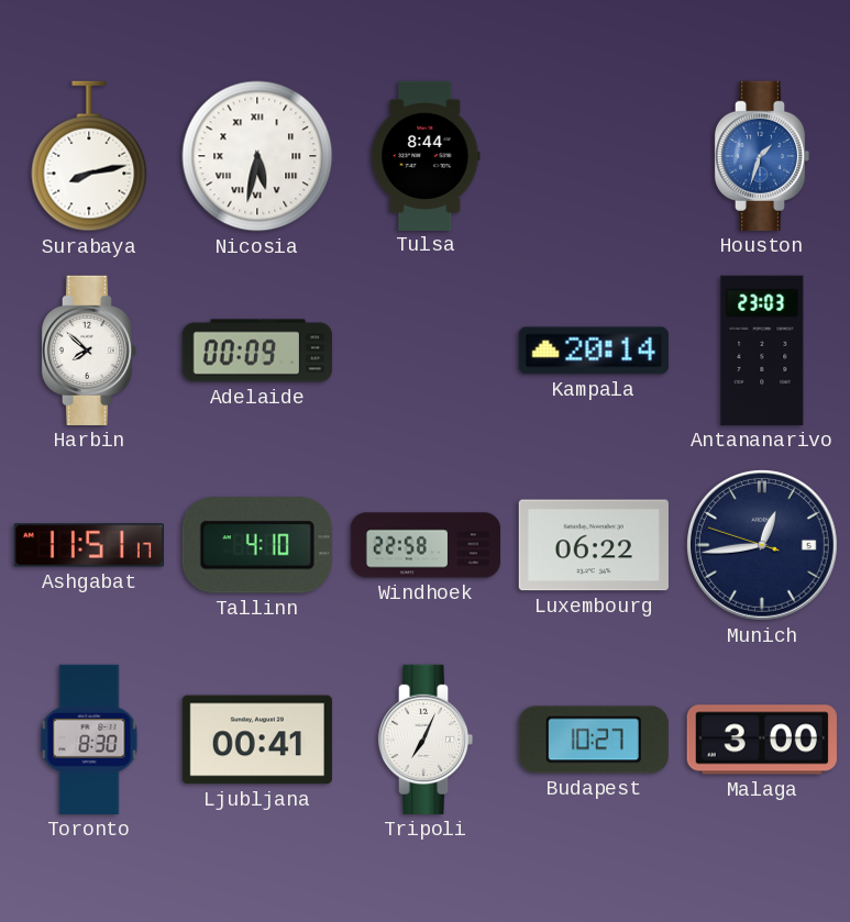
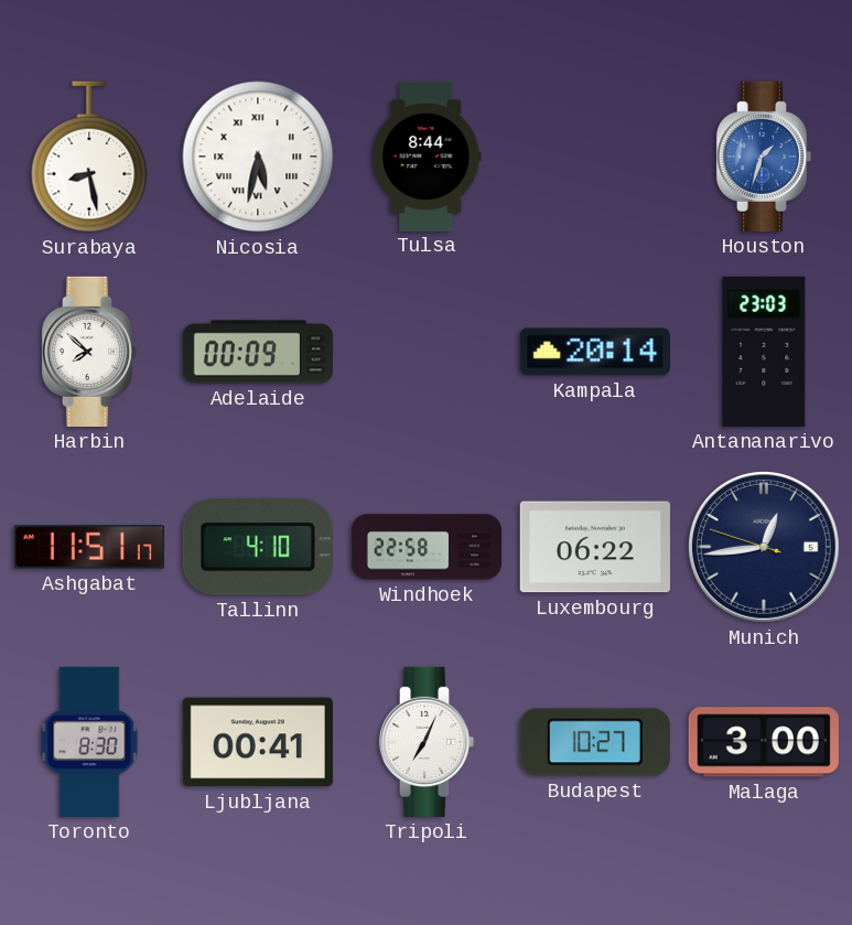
Surabaya: 8:13 -> 8:28
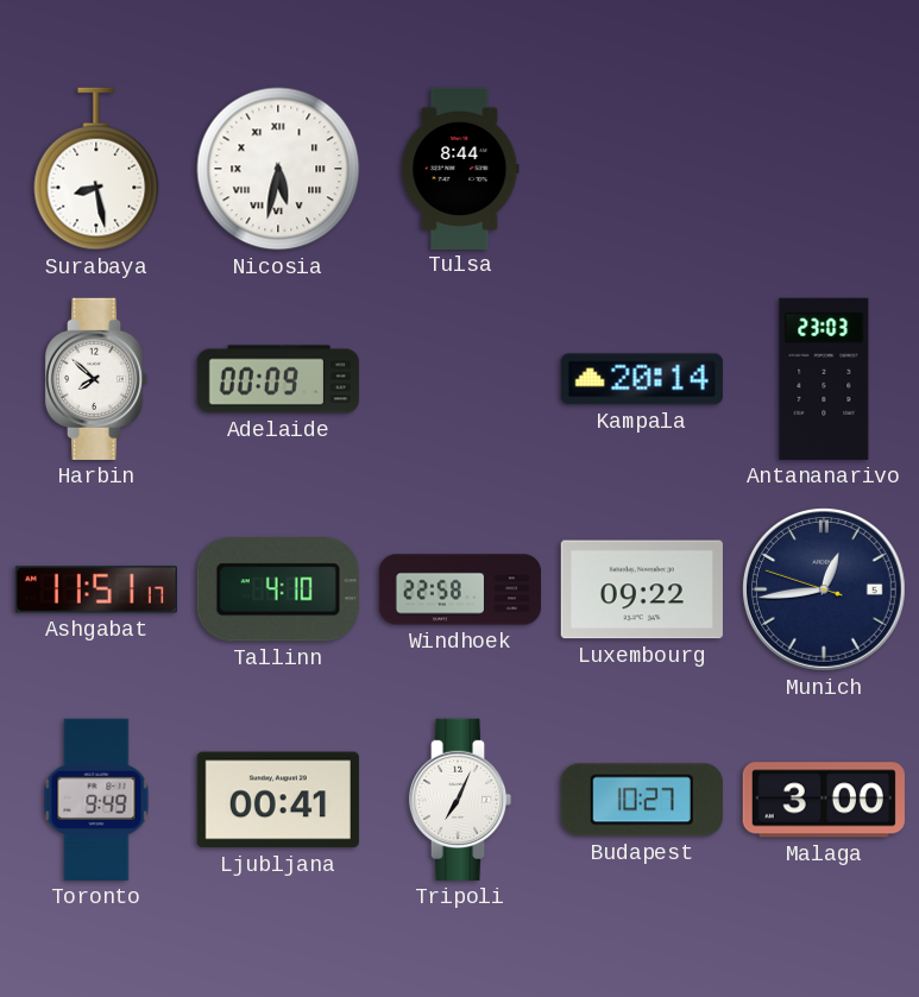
Houston: 1:33 -> none
Luxembourg: 06:22 -> 09:22
Toronto: 8:30 -> 9:49
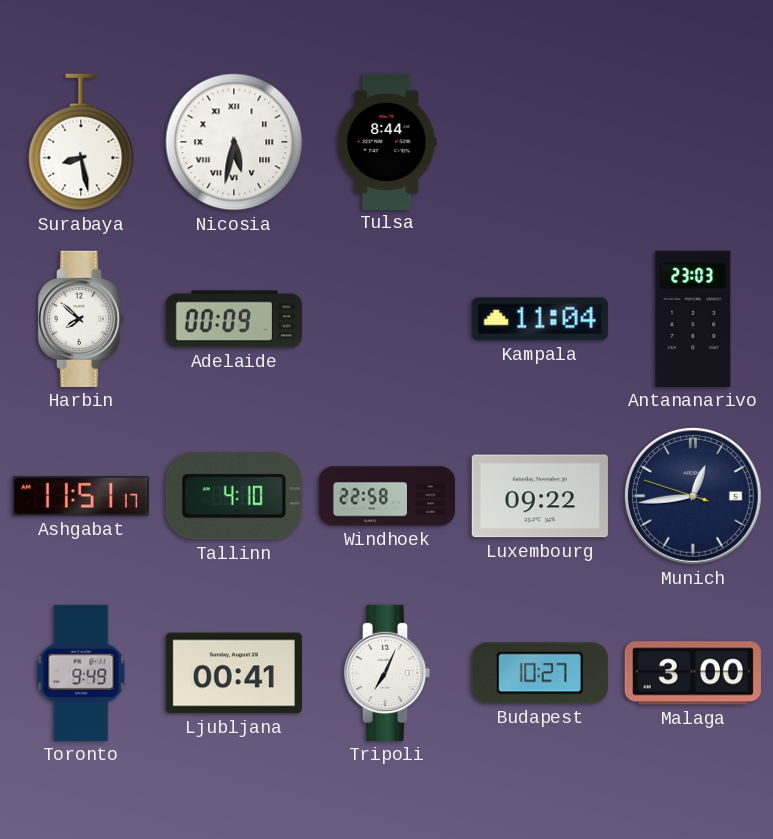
Kampala: 20:14 -> 11:04
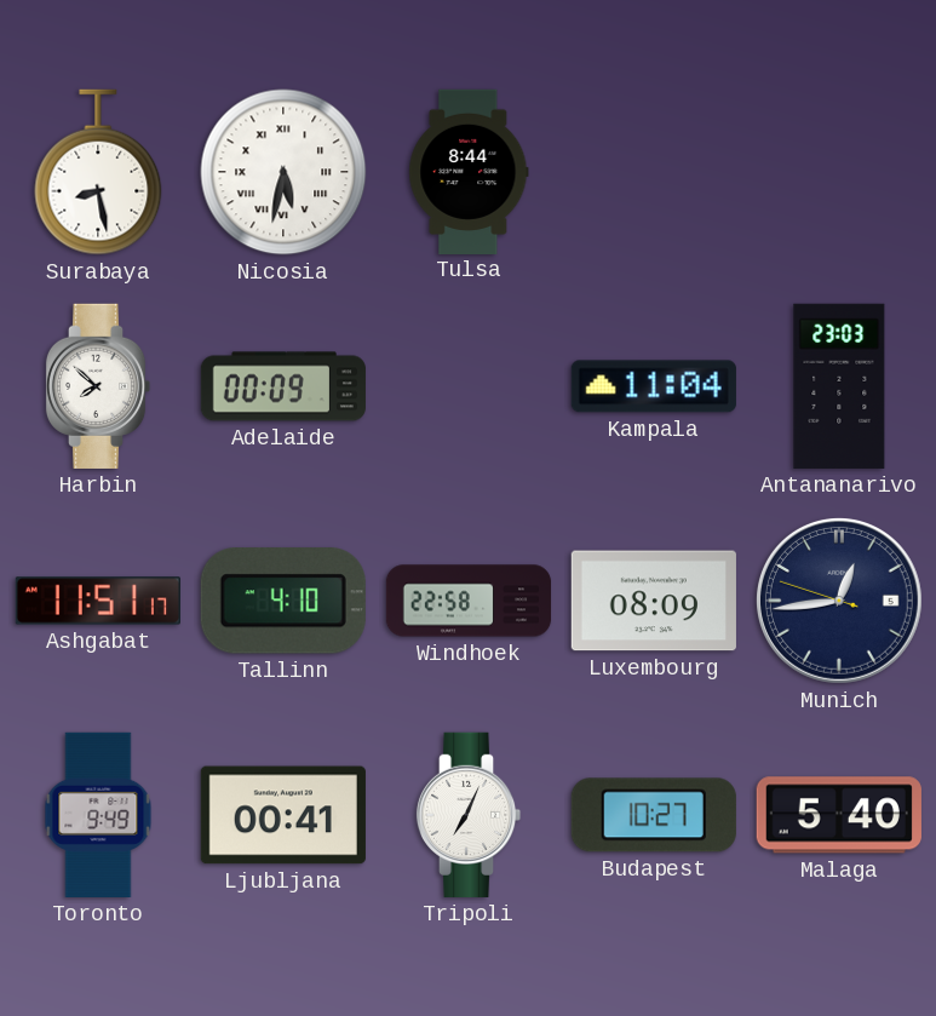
Luxembourg: 09:22 -> 08:09
Malaga: 3:00 -> 5:40
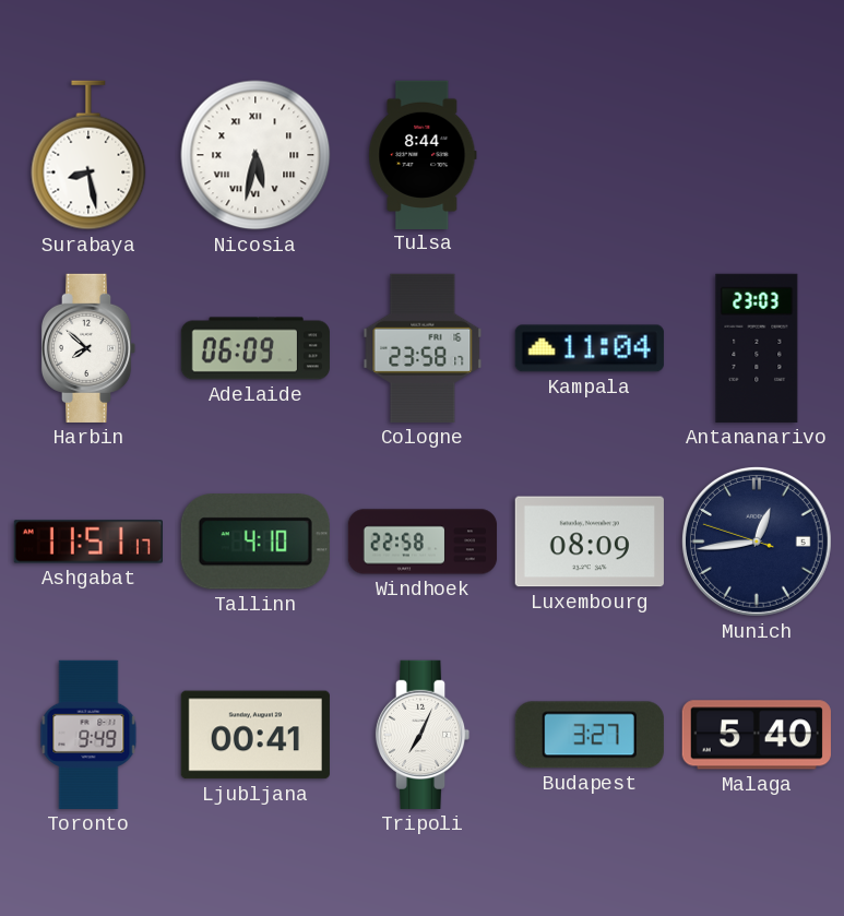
Adelaide: 00:09 -> 06:09
Cologne: none -> 23:58
Budapest: 10:27 -> 3:27
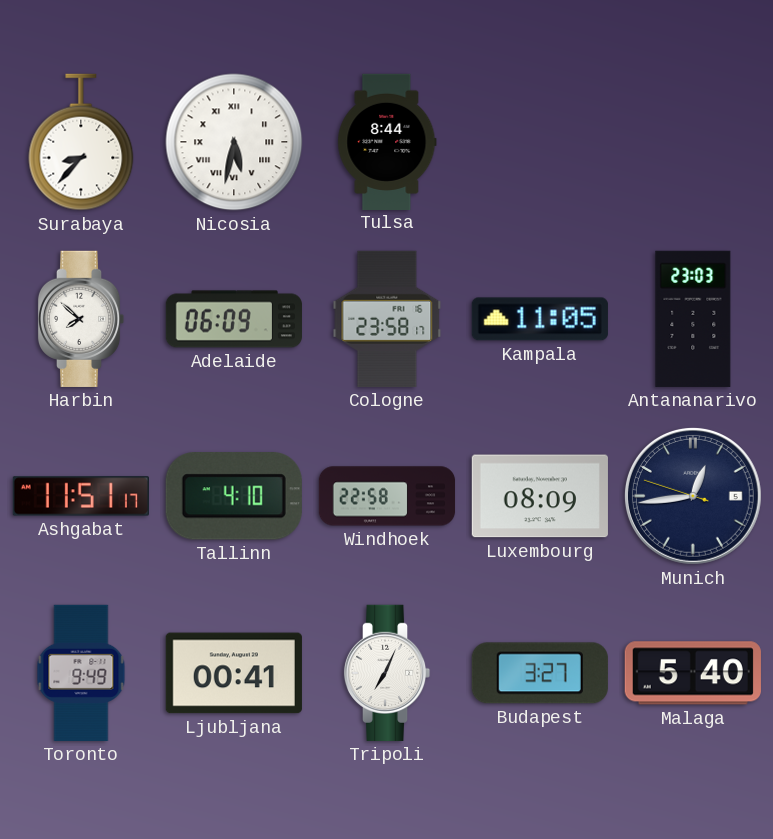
Surabaya: 8:28 -> 8:37
Kampala: 11:04 -> 11:05
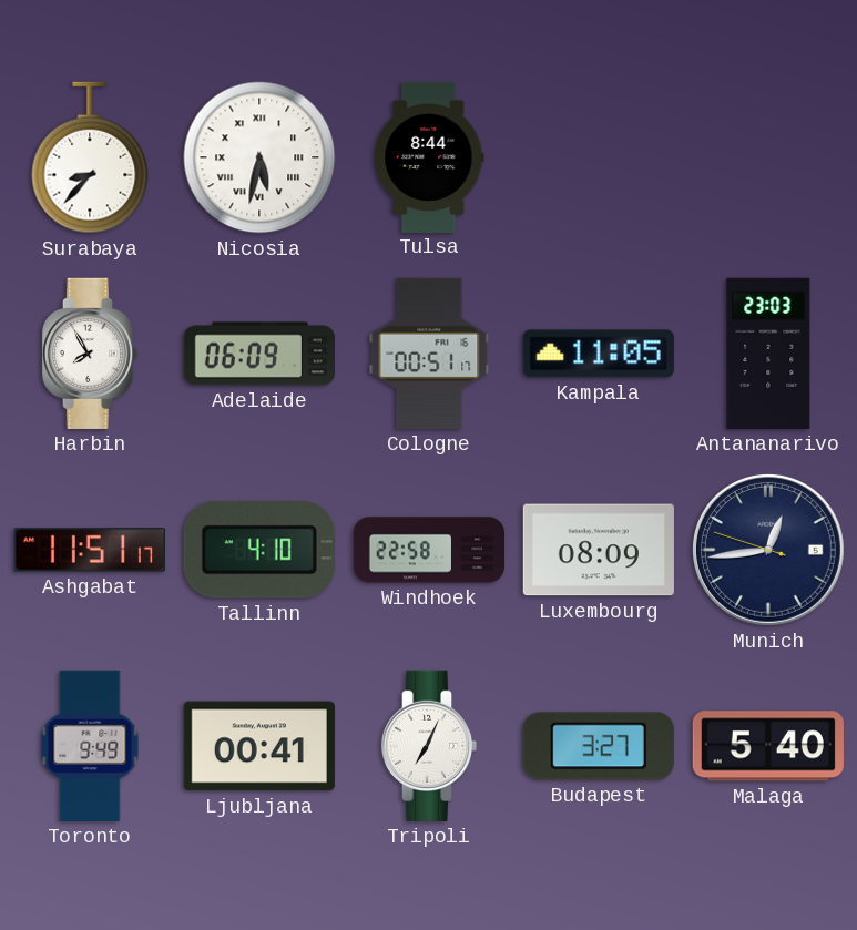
Harbin: 7:52 -> 7:55
Cologne: 23:58 -> 00:51
